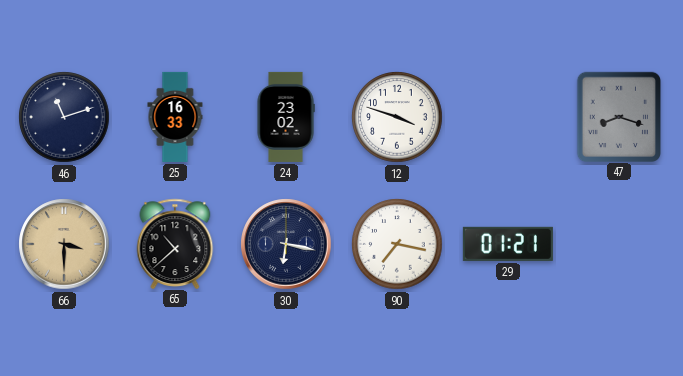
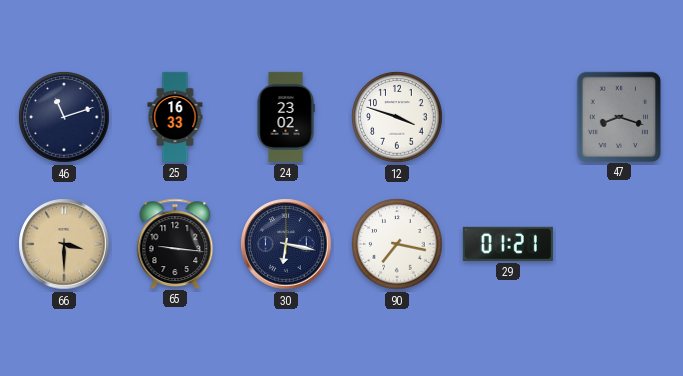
65: 10:38 -> 9:16
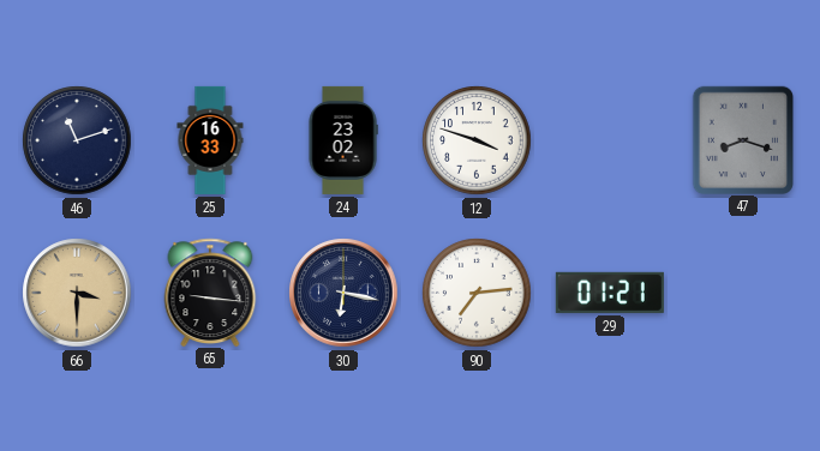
90: 7:17 -> 7:14
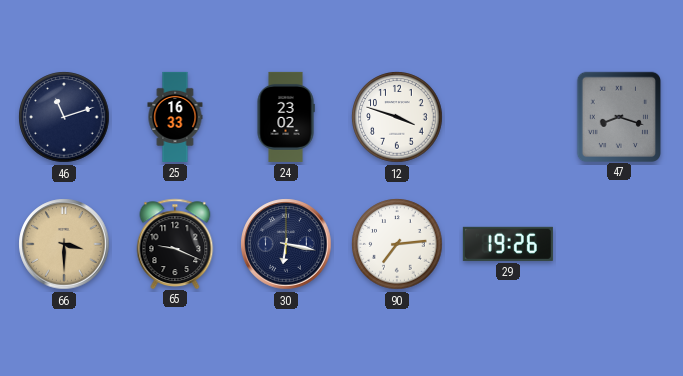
65: 9:16 -> 9:19
29: 01:21 -> 19:26
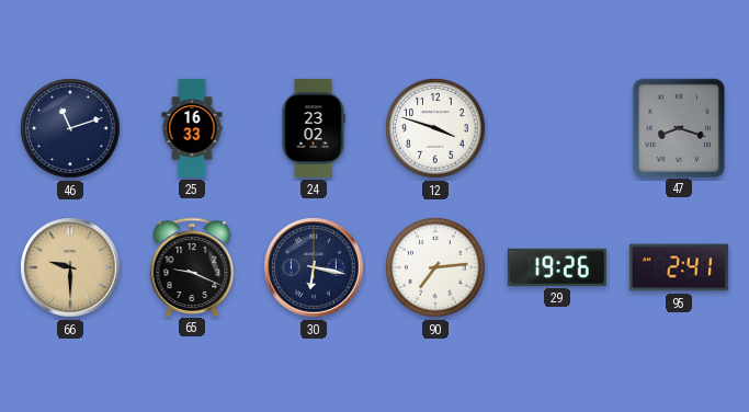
66: 3:30 -> 9:30
95: none -> 2:41
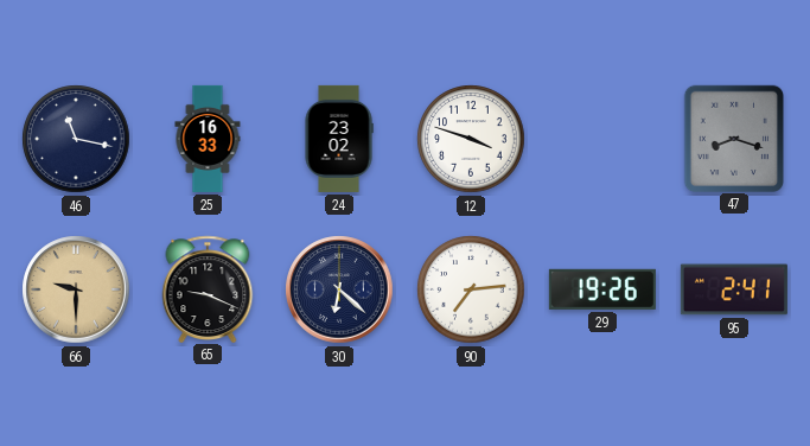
46: 11:12 -> 11:17
30: 6:17 -> 6:22
